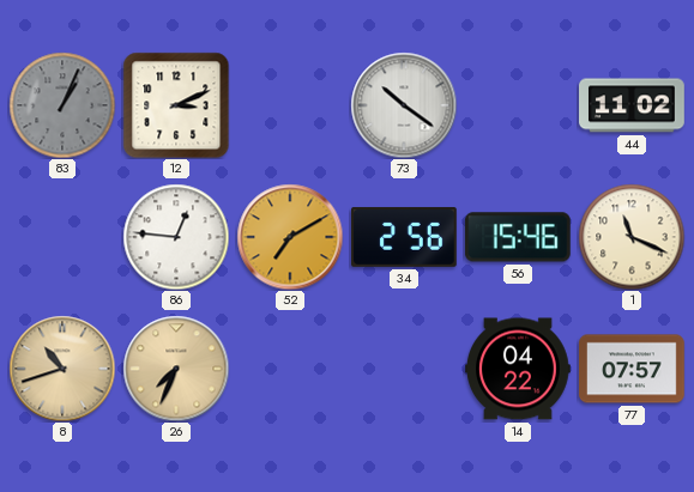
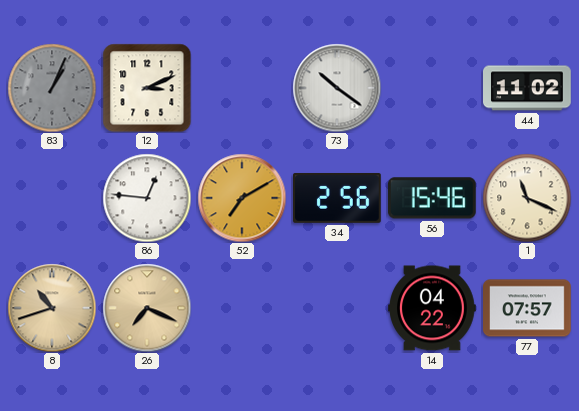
26: 7:34 -> 7:19
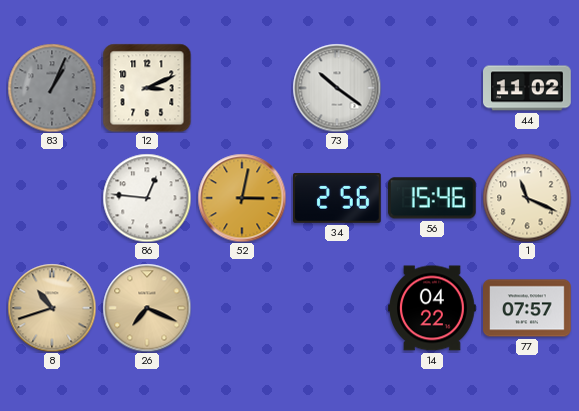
52: 7:10 -> 3:02
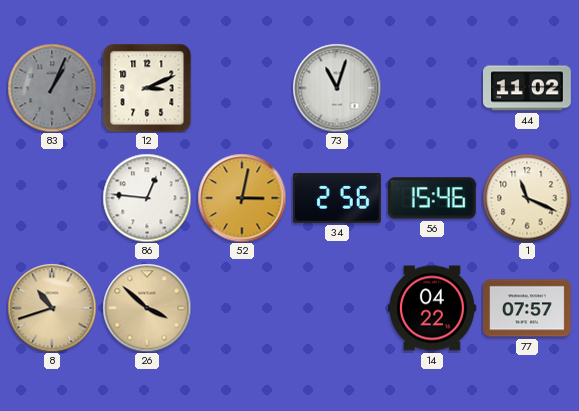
73: 10:21 -> 11:03
26: 7:19 -> 3:52
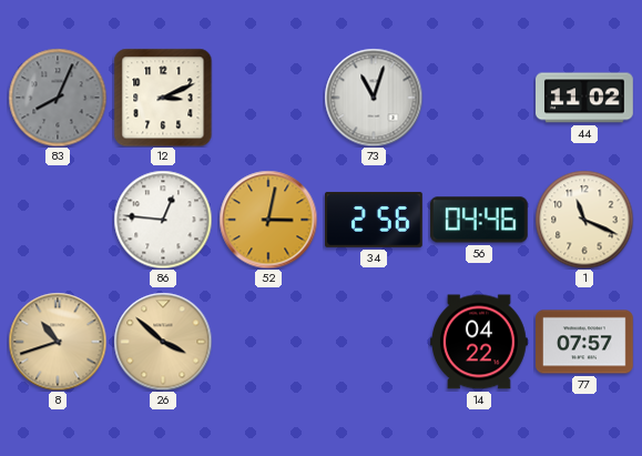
83: 1:04 -> 8:04
56: 15:46 -> 04:46
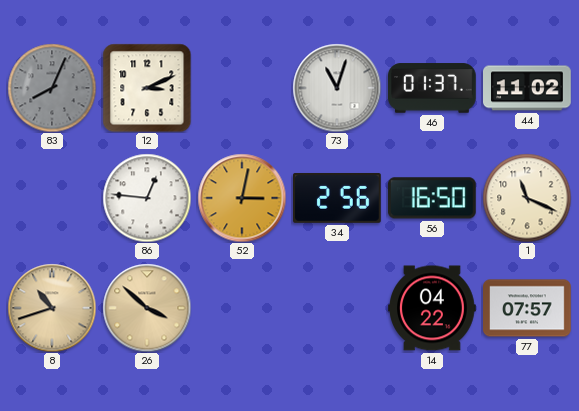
46: none -> 01:37
56: 04:46 -> 16:50
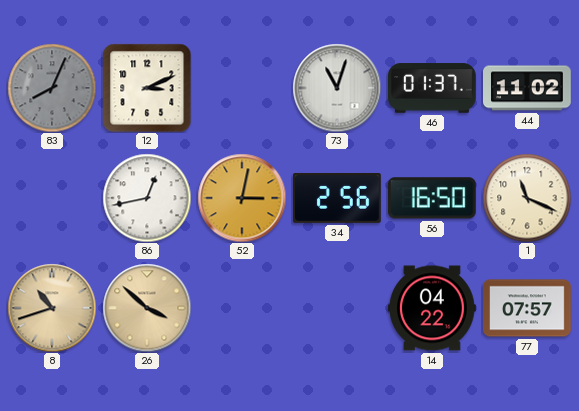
86: 12:46 -> 12:43
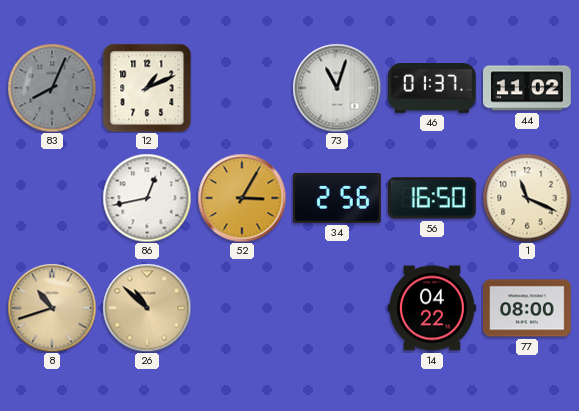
12: 3:11 -> 1:11
52: 3:02 -> 3:05
26: 3:52 -> 10:52
77: 07:57 -> 08:00
